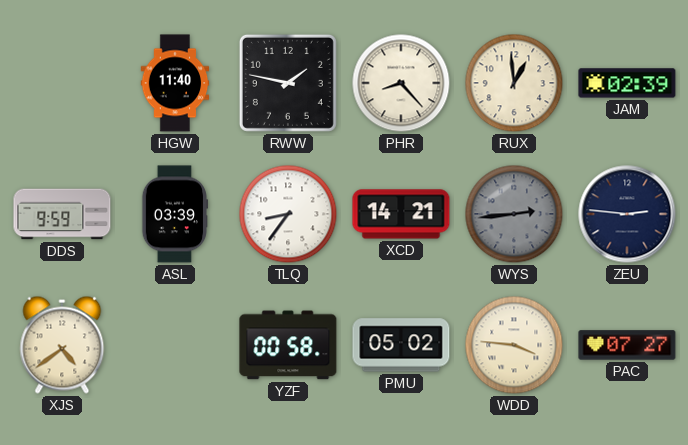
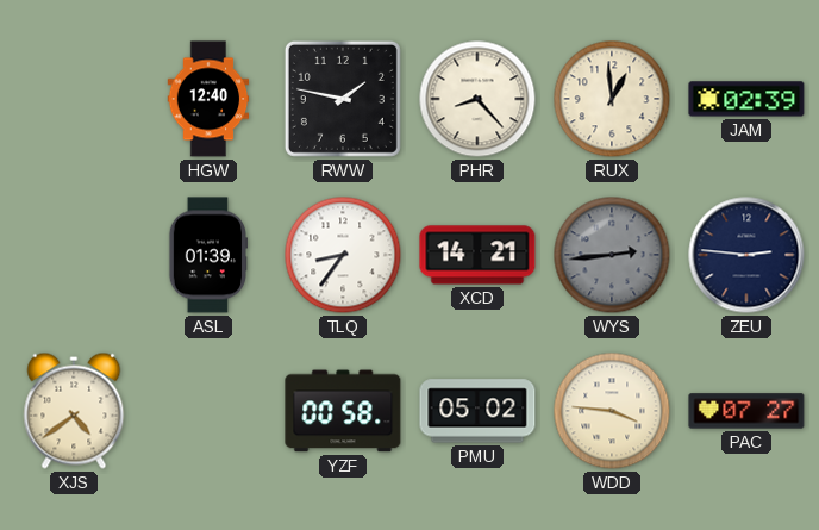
HGW: 11:40 -> 12:40
DDS: 9:59 -> none
ASL: 03:39 -> 01:39
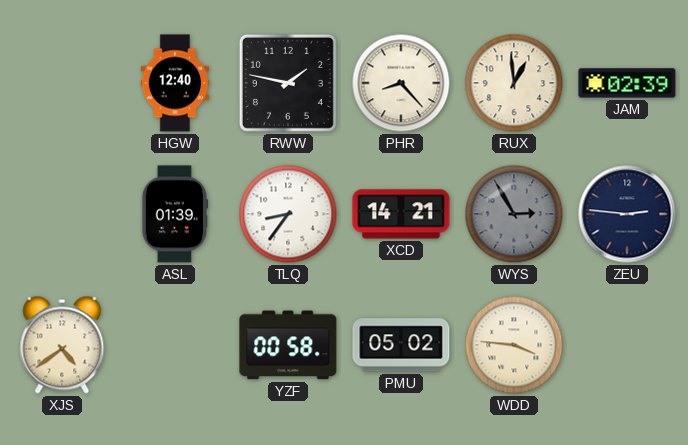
WYS: 2:44 -> 2:55
PAC: 07:27 -> none
